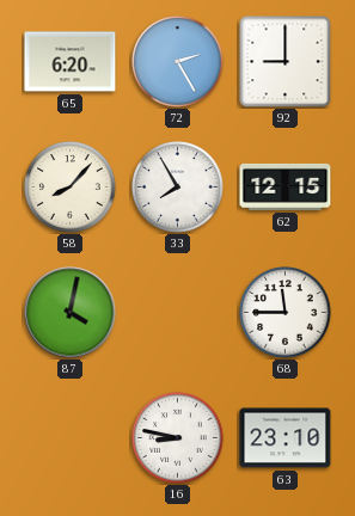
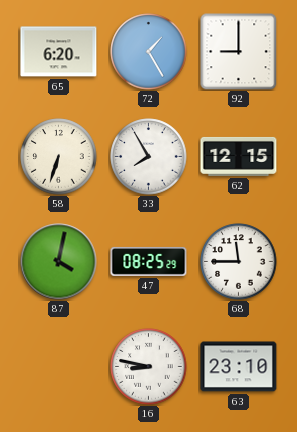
72: 2:25 -> 1:25
58: 8:07 -> 6:33
47: none -> 08:25
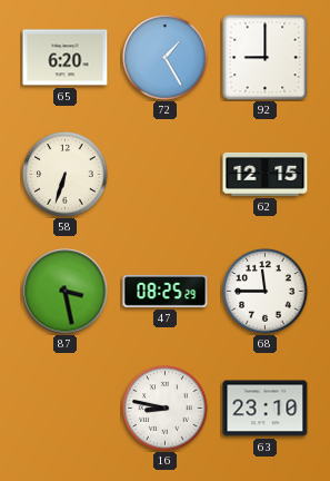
33: 7:55 -> none
87: 4:02 -> 3:28
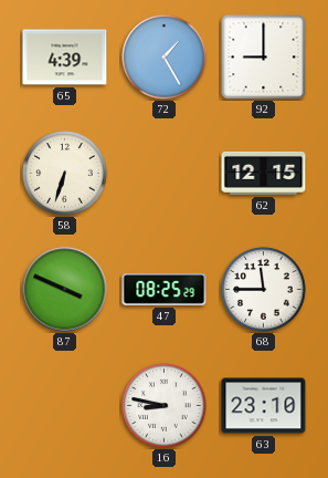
65: 6:20 -> 4:39
87: 3:28 -> 3:49
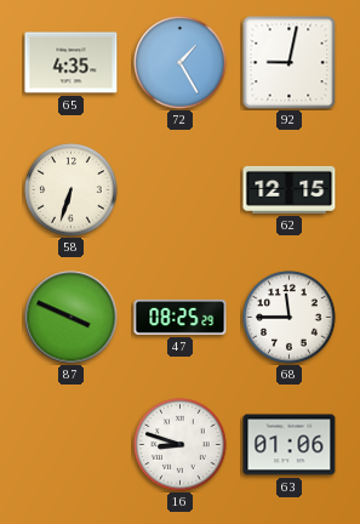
65: 4:39 -> 4:35
92: 9:00 -> 9:02
16: 8:47 -> 8:48
63: 23:10 -> 01:06
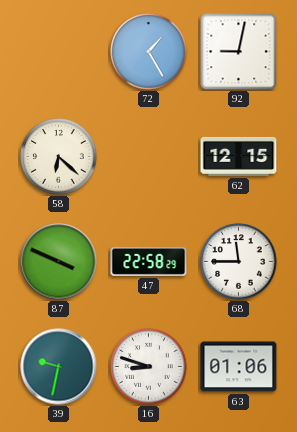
65: 4:35 -> none
58: 6:33 -> 6:22
47: 08:25 -> 22:58
39: none -> 9:32
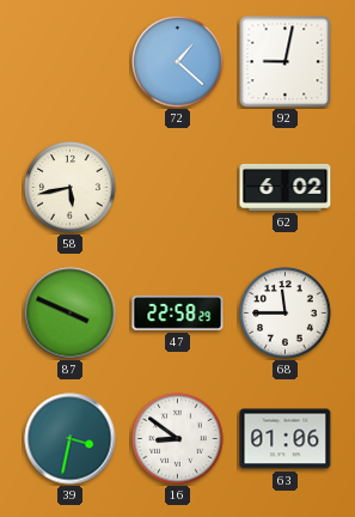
72: 1:25 -> 1:22
58: 6:22 -> 5:43
62: 12:15 -> 6:02
39: 9:32 -> 3:32
16: 8:48 -> 8:51
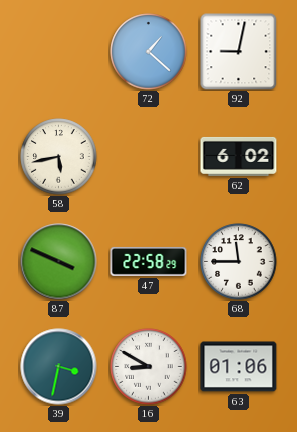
16: 8:51 -> 8:50
